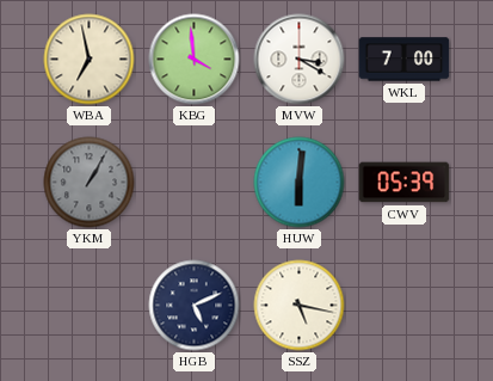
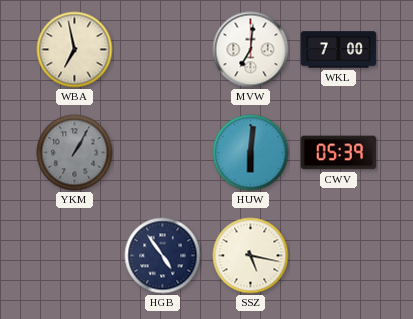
KBG: 3:59 -> none
MVW: 3:20 -> 7:01
HGB: 5:11 -> 4:54
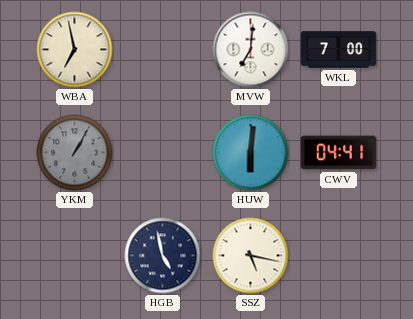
CWV: 05:39 -> 04:41
HGB: 4:54 -> 4:58
